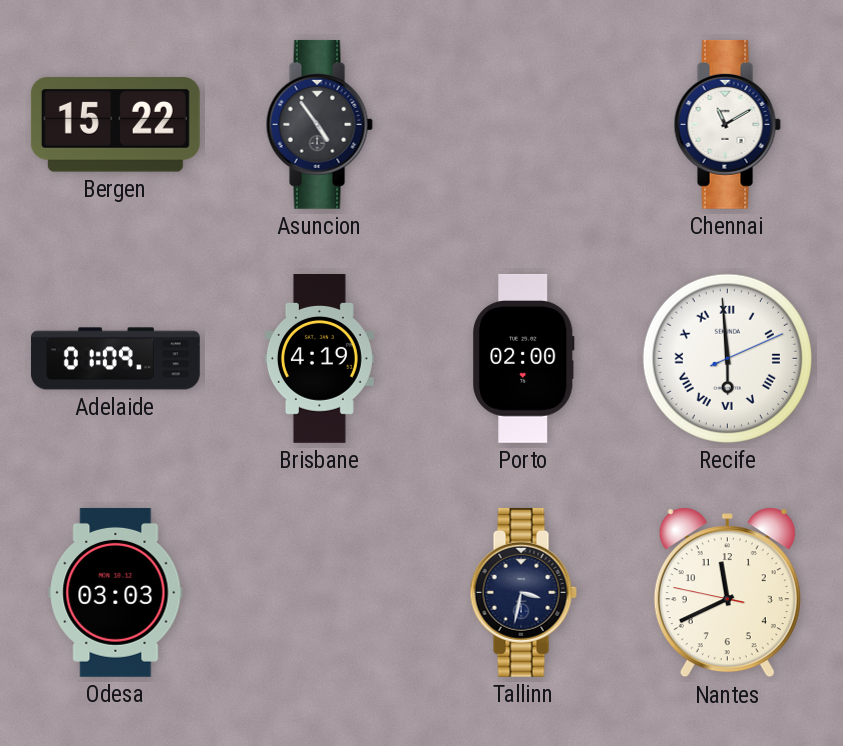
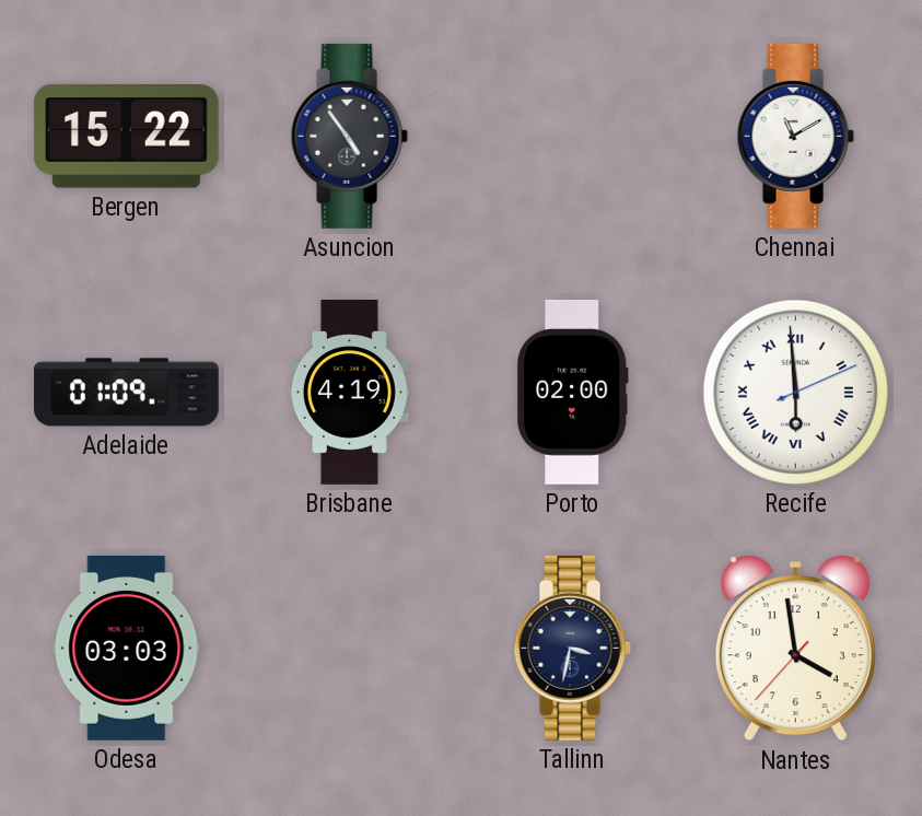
Nantes: 11:40 -> 3:58
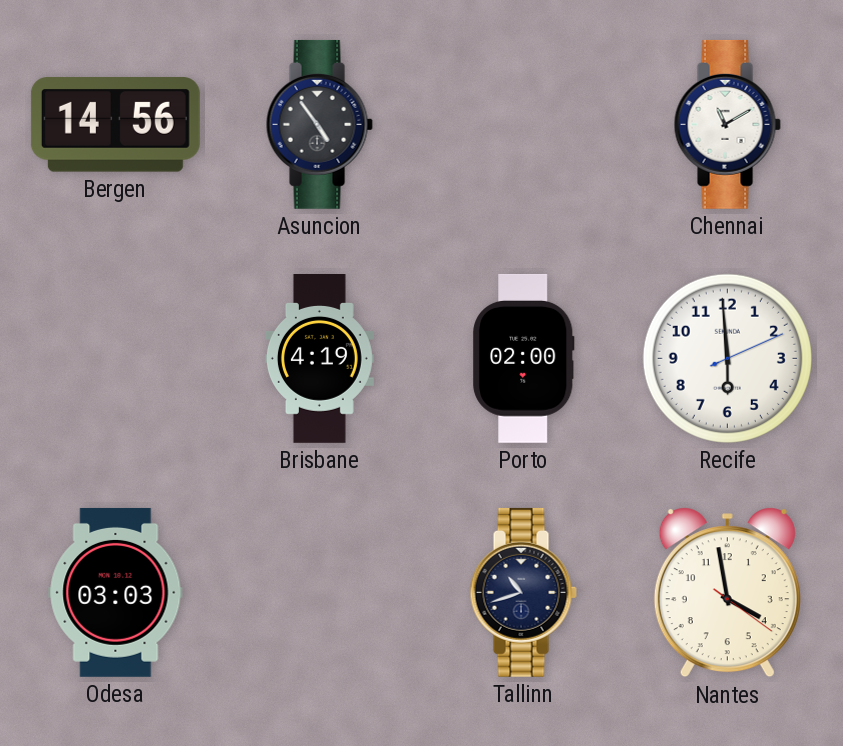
Bergen: 15:22 -> 14:56
Adelaide: 01:09 -> none
Recife numerals: Roman -> Arabic
Tallinn: 3:32 -> 10:42
Nantes: 3:58:37 -> 3:58:21
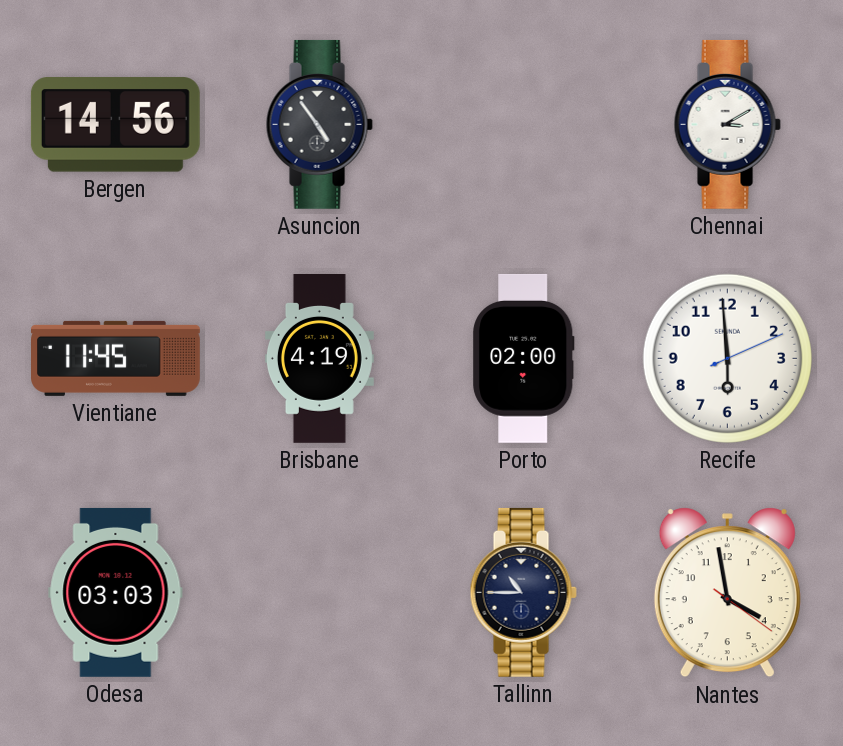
Chennai: 11:10 -> 3:10
Vientiane: none -> 11:45
Tallinn: 10:42 -> 10:45
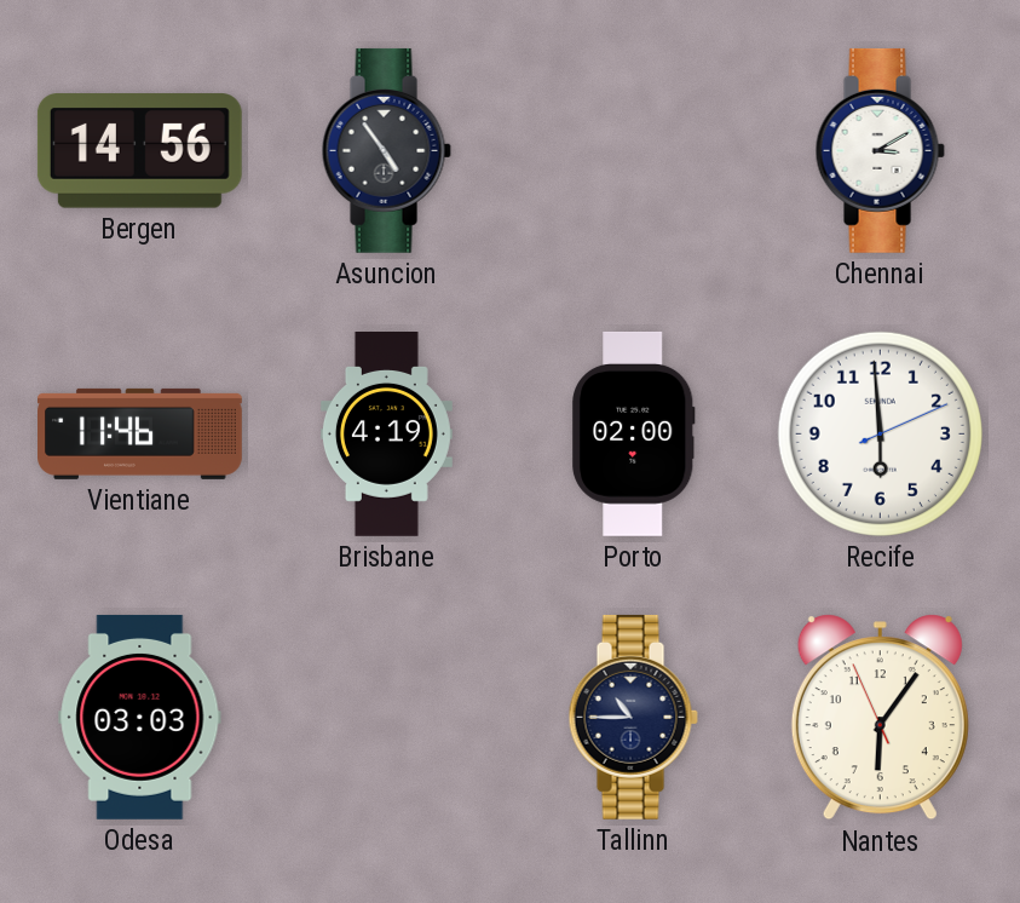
Vientiane: 11:45 -> 11:46
Nantes: 3:58 -> 6:05
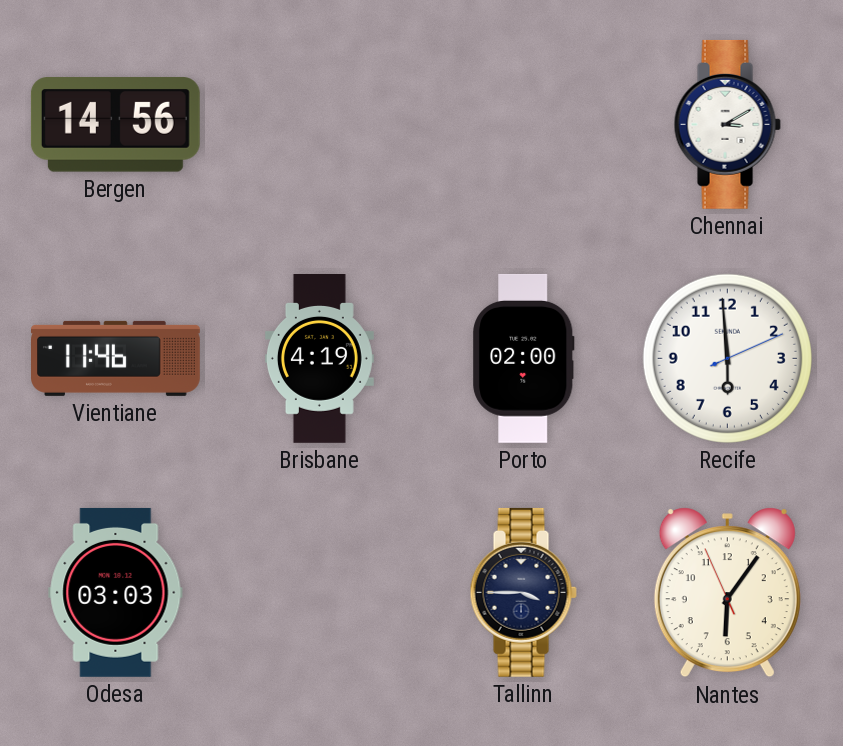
Asuncion: 4:54 -> none
Tallinn: 10:45 -> 3:45
